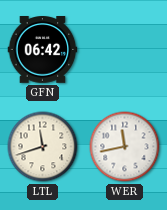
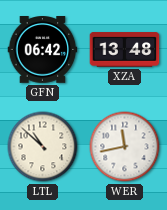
XZA: none -> 13:48
LTL: 11:42 -> 10:52
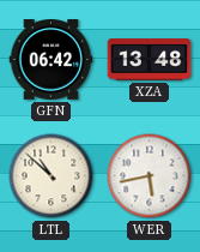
WER: 11:43 -> 5:43
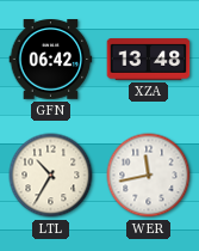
LTL: 10:52 -> 10:35
WER: 5:43 -> 11:43
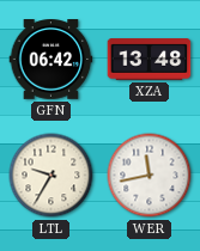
LTL: 10:35 -> 9:35
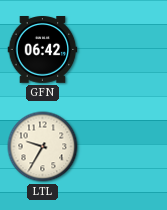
XZA: 13:48 -> none
WER: 11:43 -> none
